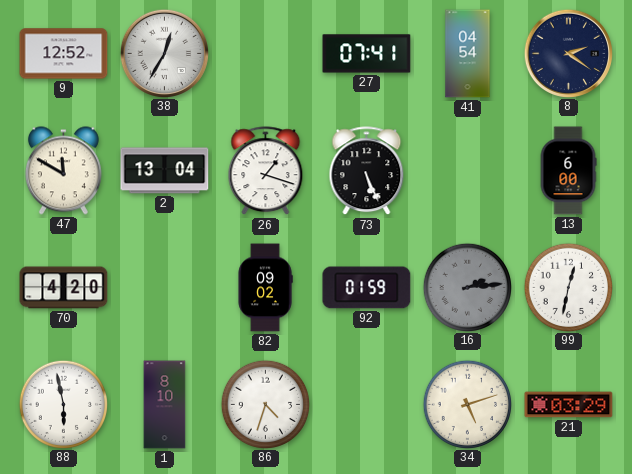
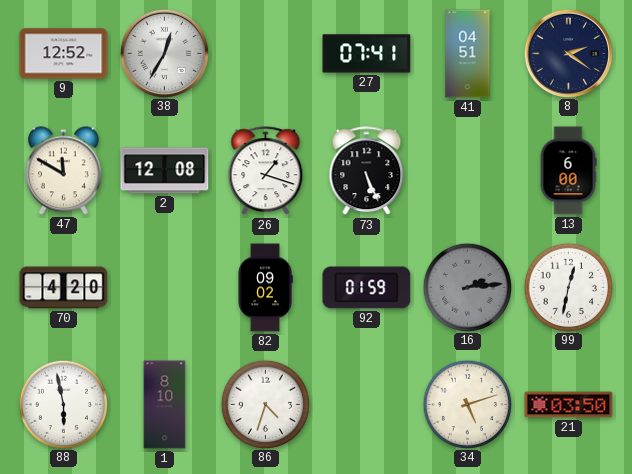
41: 04:54 -> 04:51
2: 13:04 -> 12:08
21: 03:29 -> 03:50
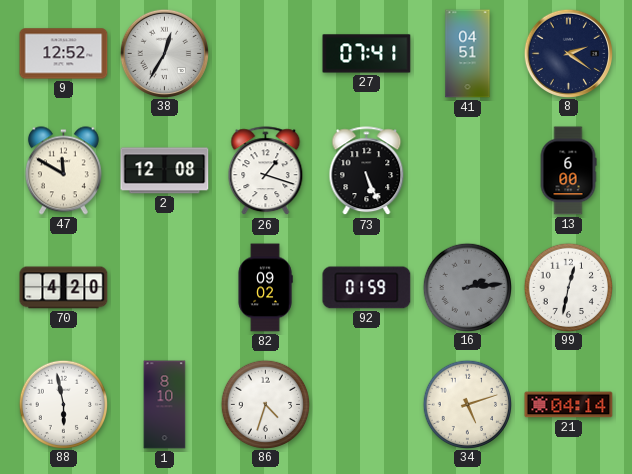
21: 03:50 -> 04:14
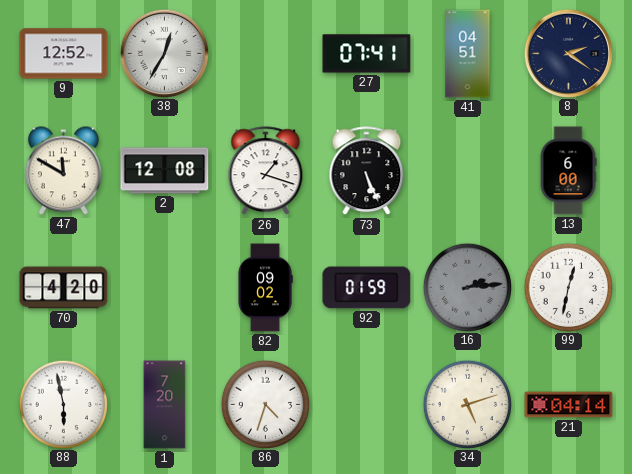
1: 8:10 -> 7:20
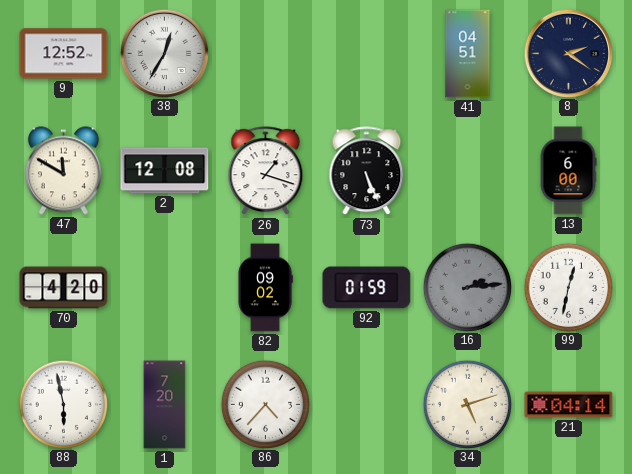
27: 07:41 -> none
86: 4:33 -> 4:37
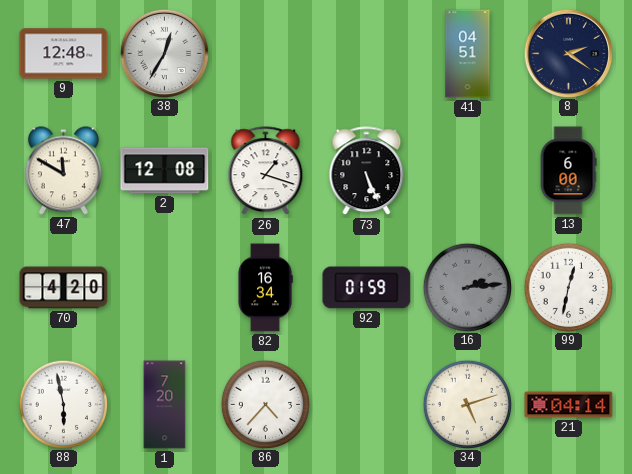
9: 12:52 -> 12:48
82: 09:02 -> 16:34
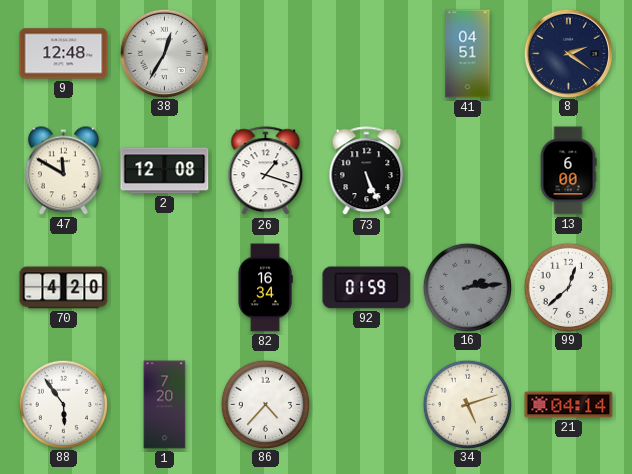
99: 12:32 -> 12:38
88: 5:58 -> 5:54
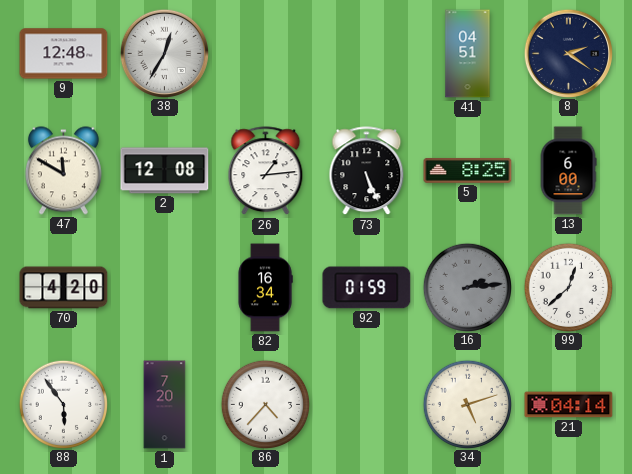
26: 1:18 -> 1:14
5: none -> 8:25
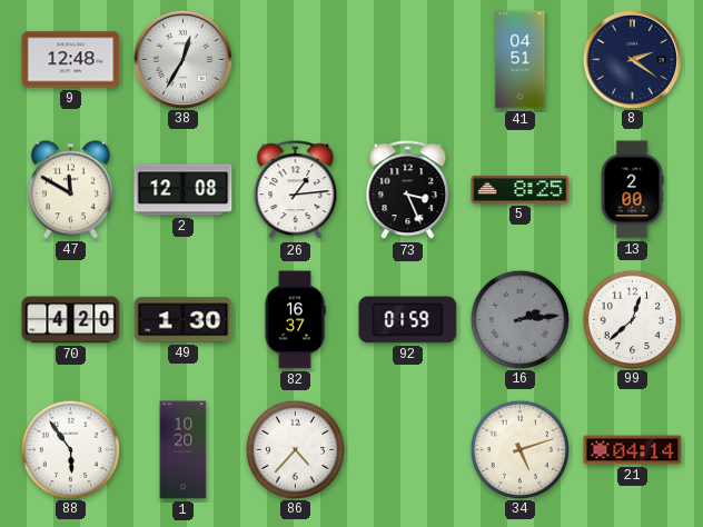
73: 5:26 -> 3:26
13: 6:00 -> 2:00
49: none -> 1:30
82: 16:34 -> 16:37
1: 7:20 -> 10:20
